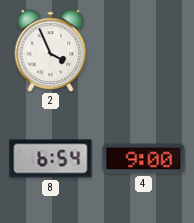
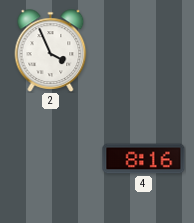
8: 6:54 -> none
4: 9:00 -> 8:16
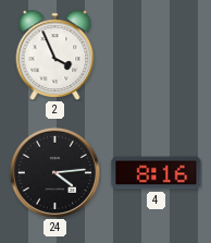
24: none -> 4:14
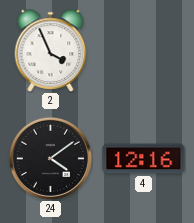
24: 4:14 -> 4:09
4: 8:16 -> 12:16
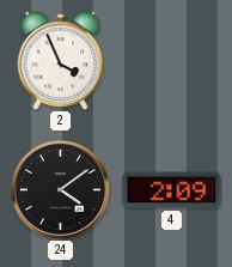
4: 12:16 -> 2:09
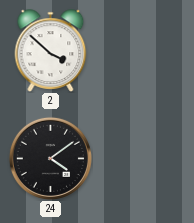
2: 3:56 -> 3:52
4: 2:09 -> none
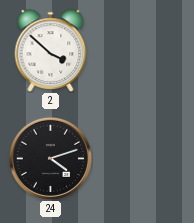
24: 4:09 -> 4:12
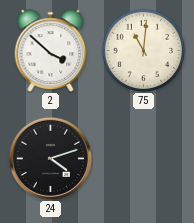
75: none -> 11:01
